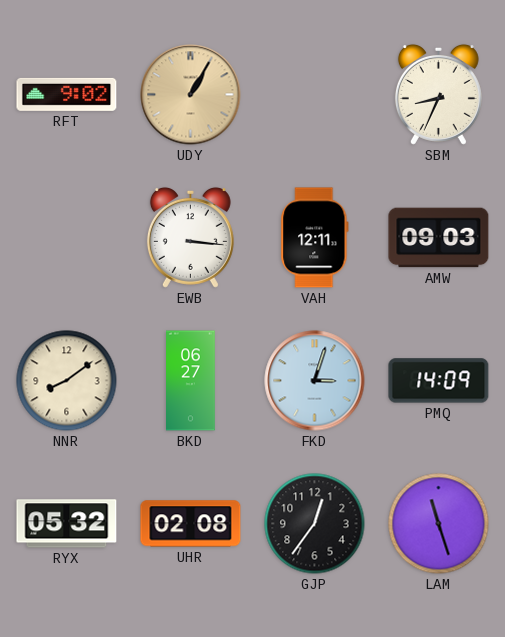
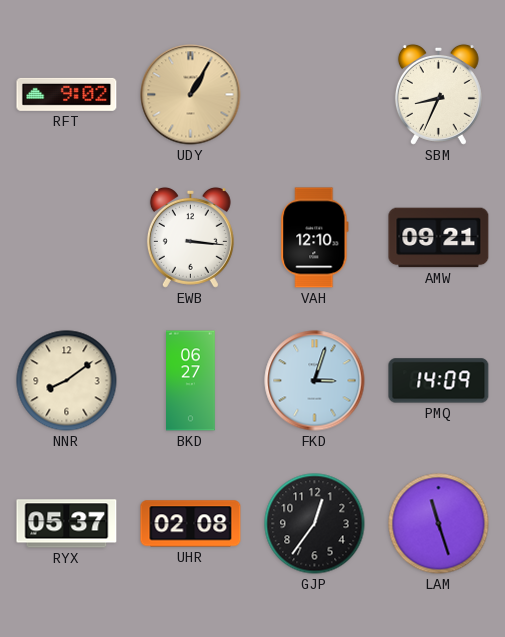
VAH: 12:11 -> 12:10
AMW: 09:03 -> 09:21
RYX: 05:32 -> 05:37
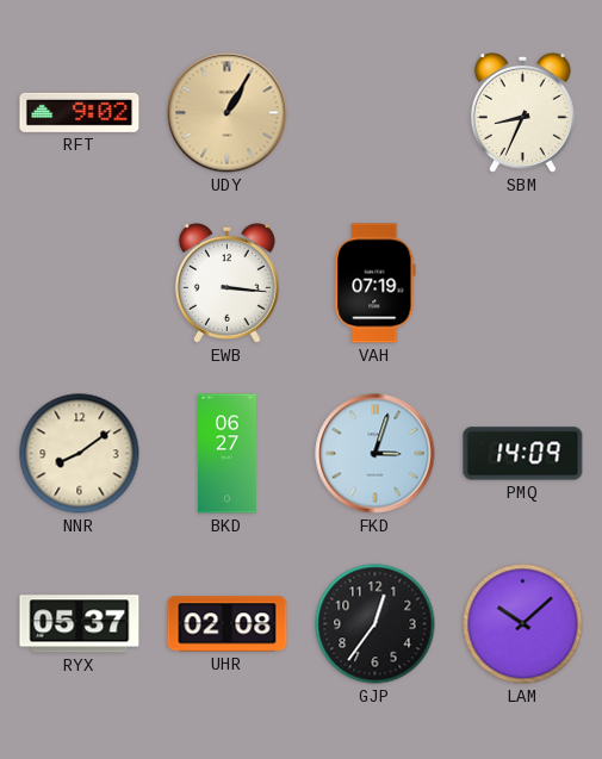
VAH: 12:10 -> 07:19
AMW: 09:21 -> none
LAM: 11:27 -> 10:08
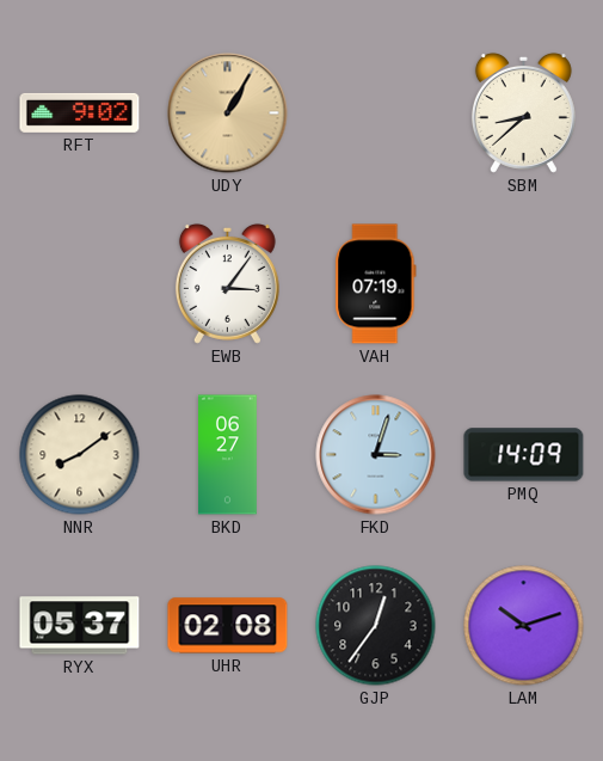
SBM: 8:34 -> 8:38
EWB: 3:16 -> 3:06
LAM: 10:08 -> 10:12
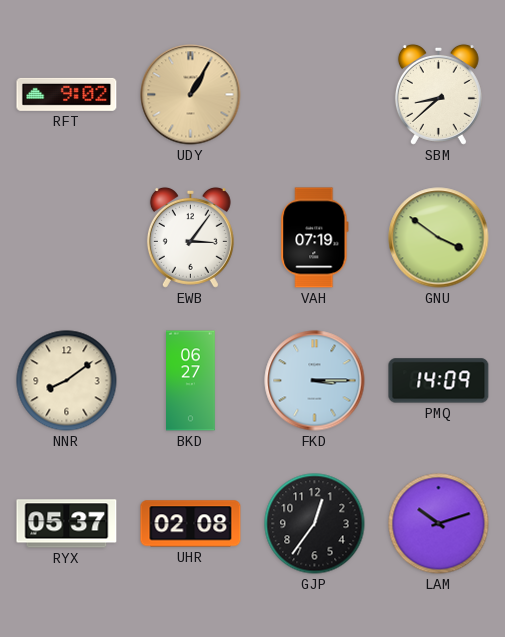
GNU: none -> 3:51
FKD: 3:03 -> 3:15
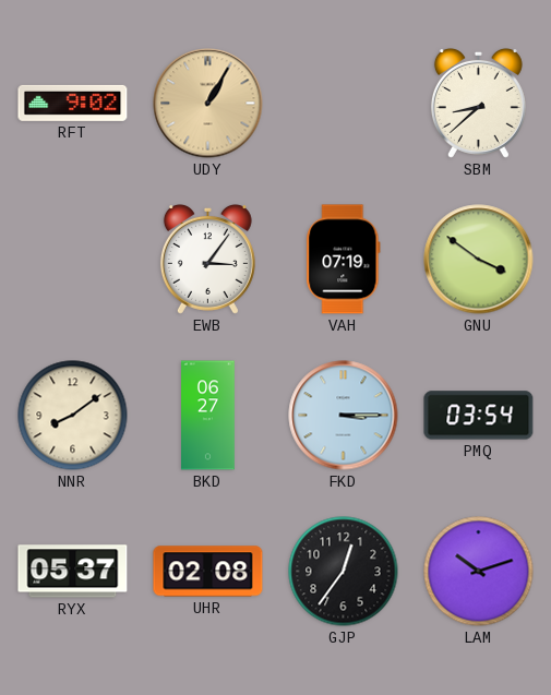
PMQ: 14:09 -> 03:54
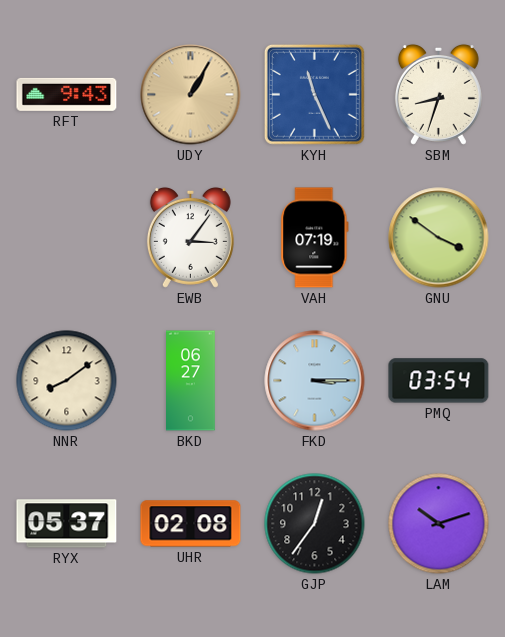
RFT: 9:02 -> 9:43
KYH: none -> 11:26
SBM: 8:38 -> 8:33
